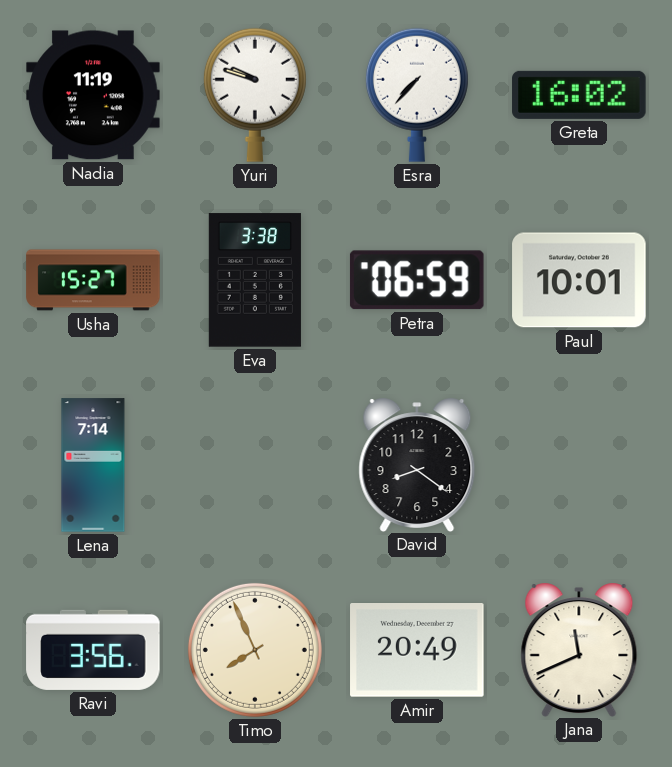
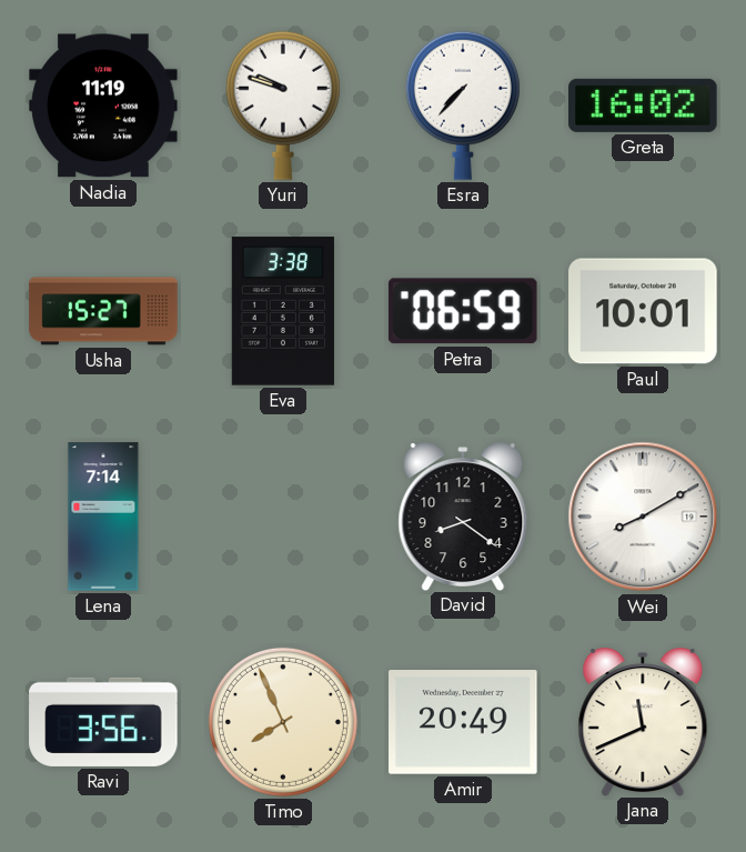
Wei: none -> 8:10
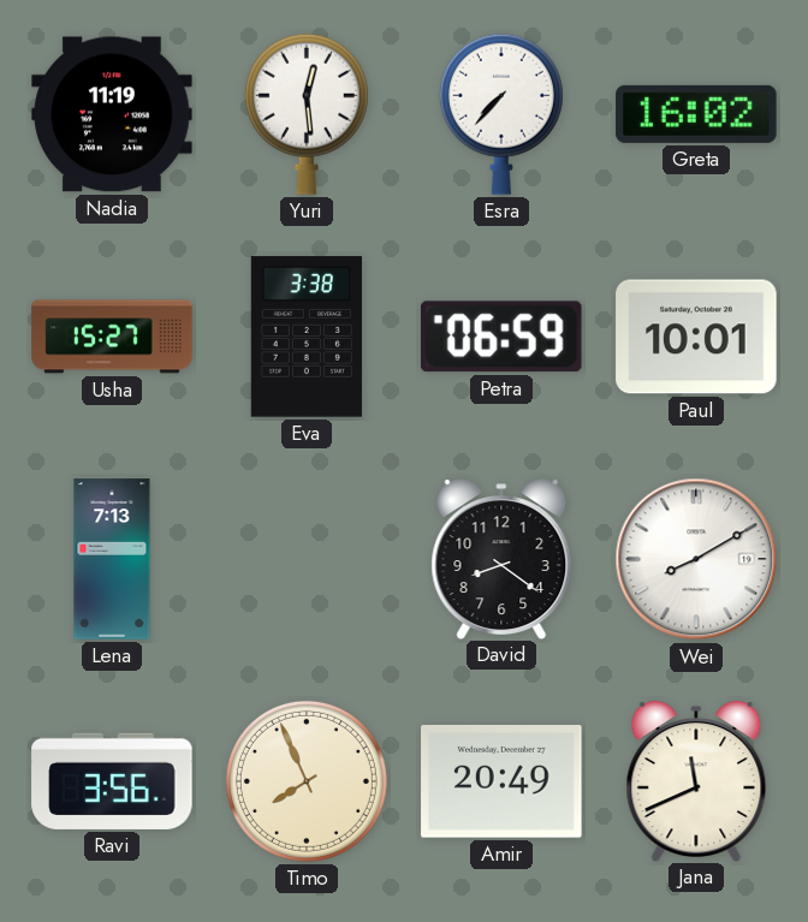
Yuri: 9:48 -> 12:29
Lena: 7:14 -> 7:13
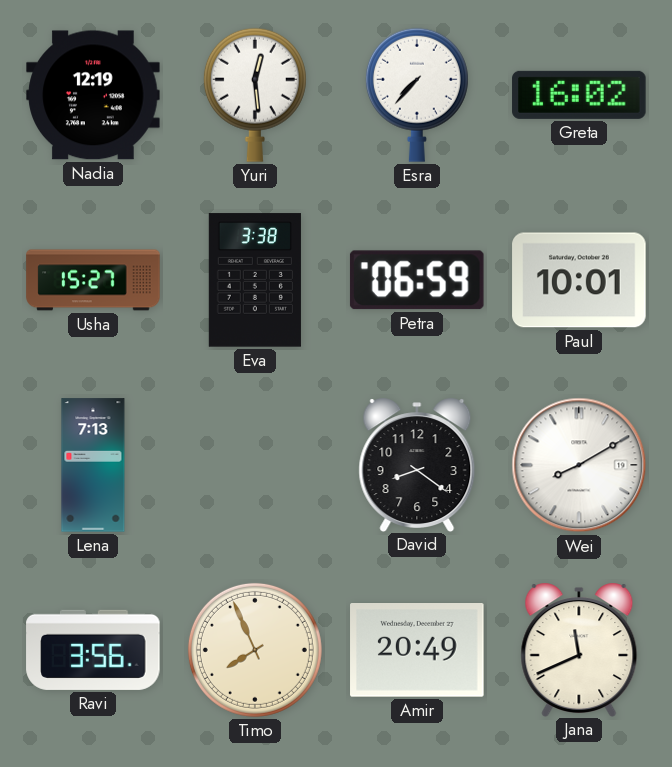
Nadia: 11:19 -> 12:19
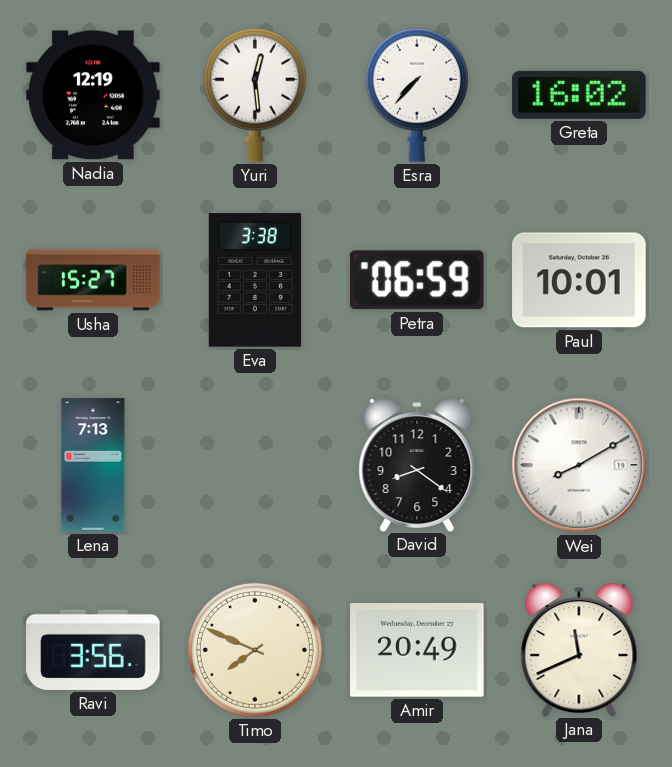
Timo: 7:56 -> 7:49
